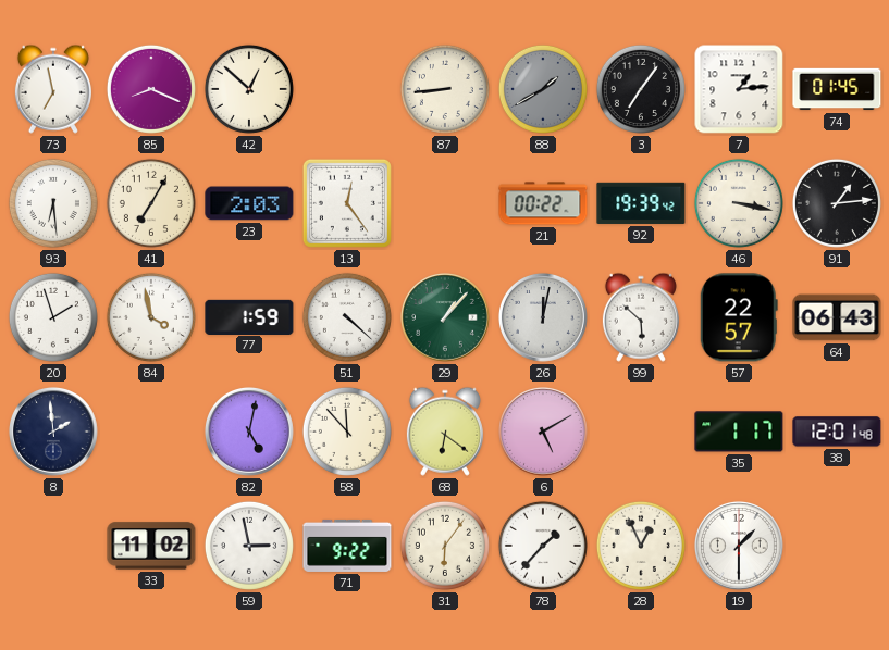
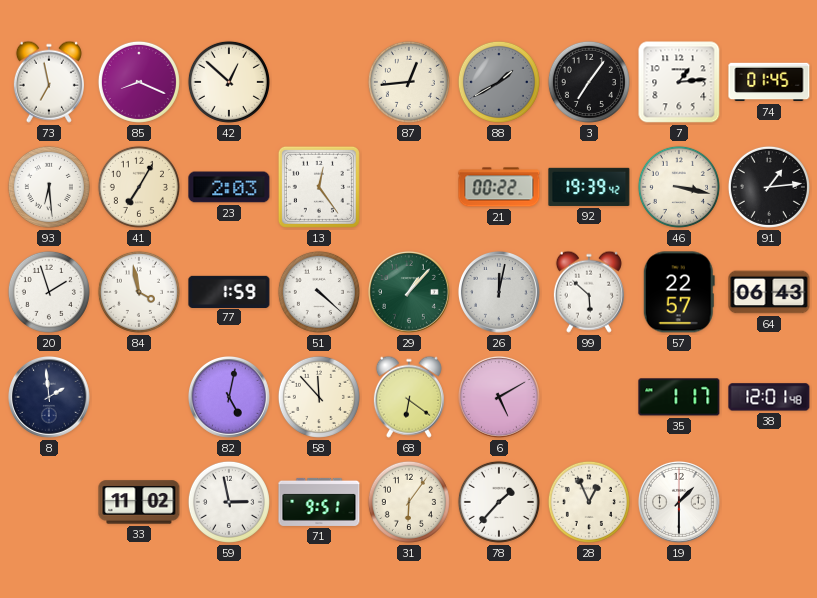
87: 8:44 -> 12:44
71: 9:22 -> 9:51
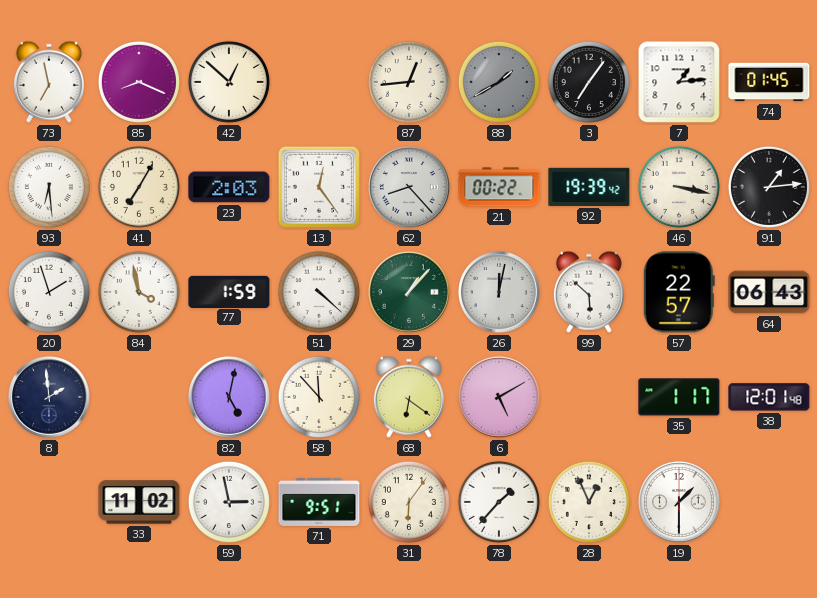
62: none -> 8:23
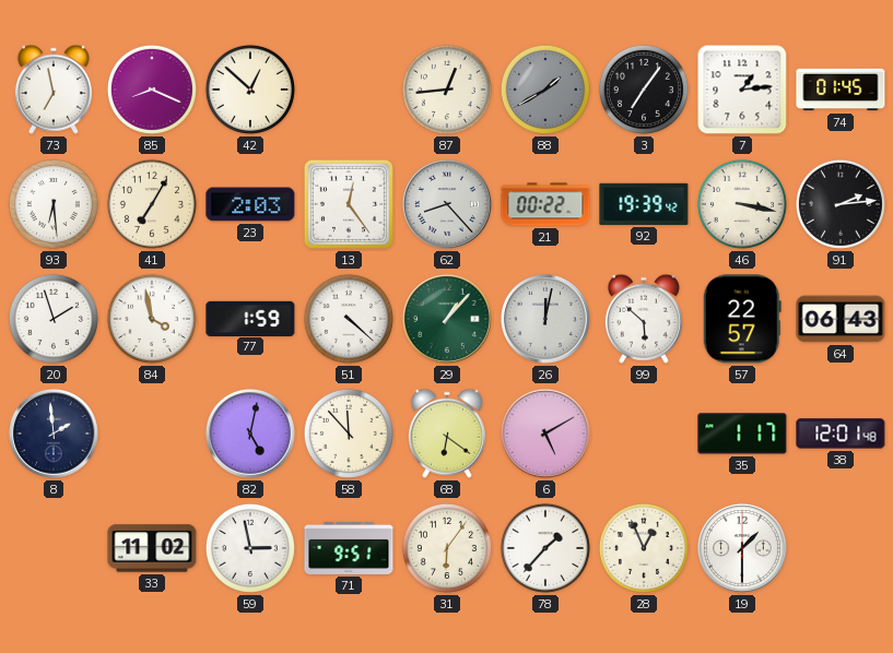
91: 1:14 -> 2:14
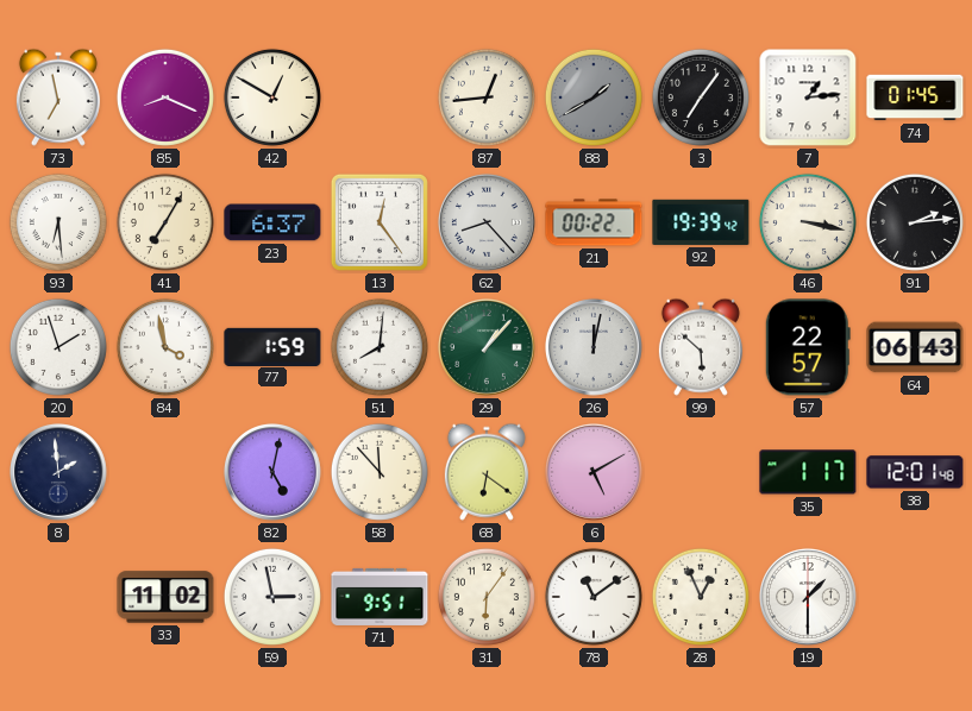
42: 12:52 -> 12:50
23: 2:03 -> 6:37
51: 4:22 -> 8:01
78: 1:37 -> 11:09
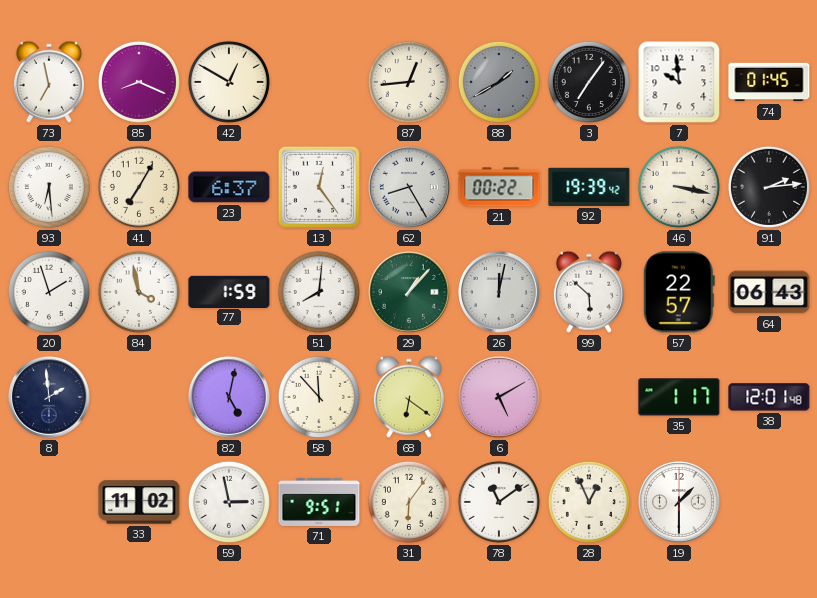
7: 1:14 -> 9:59
62: 8:23 -> 8:25
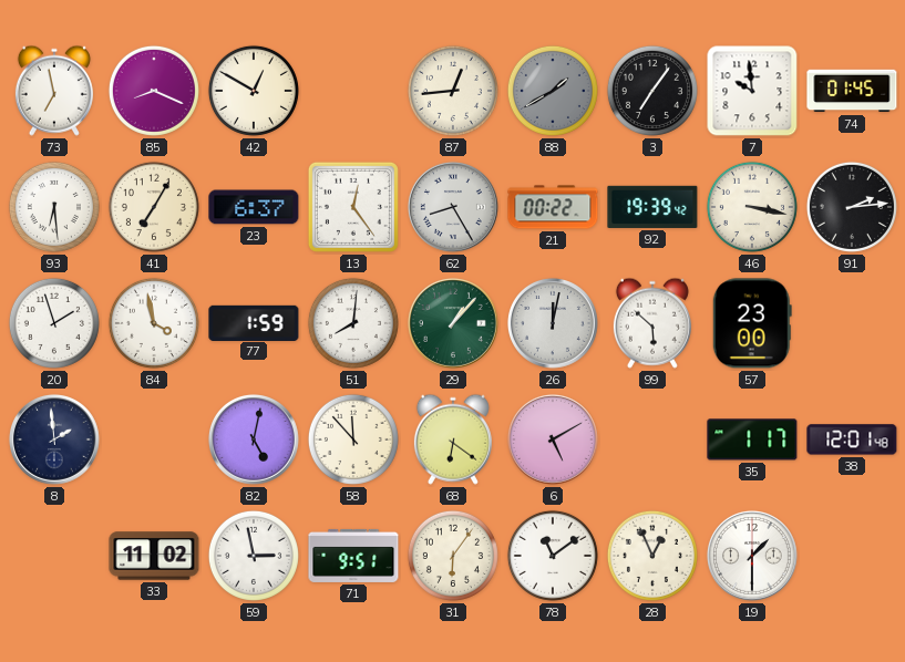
57: 22:57 -> 23:00
64: 06:43 -> none
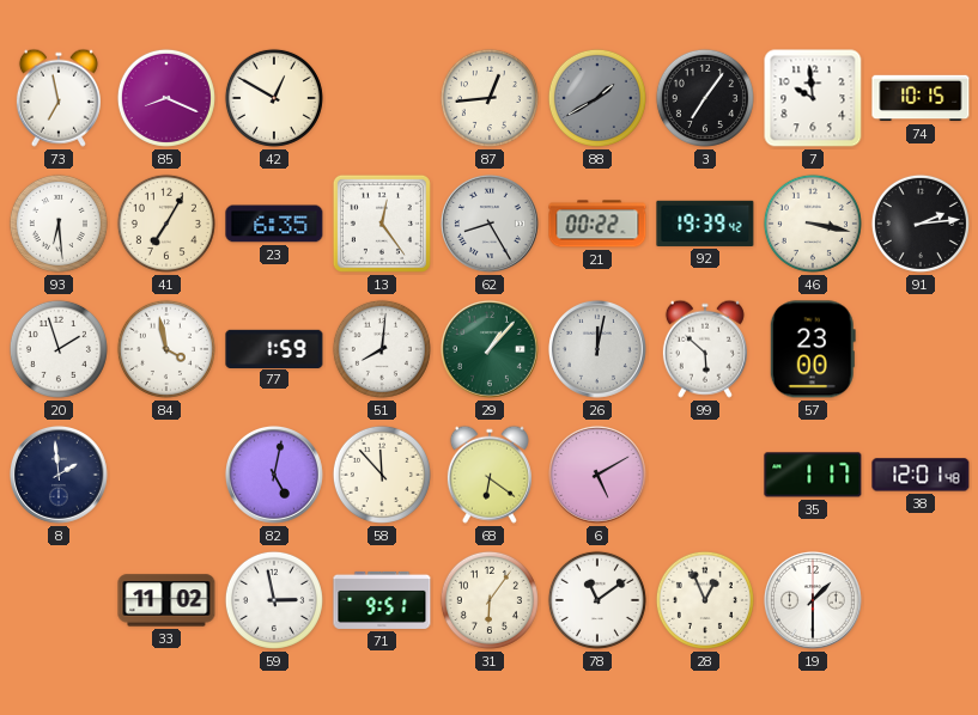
74: 01:45 -> 10:15
23: 6:37 -> 6:35
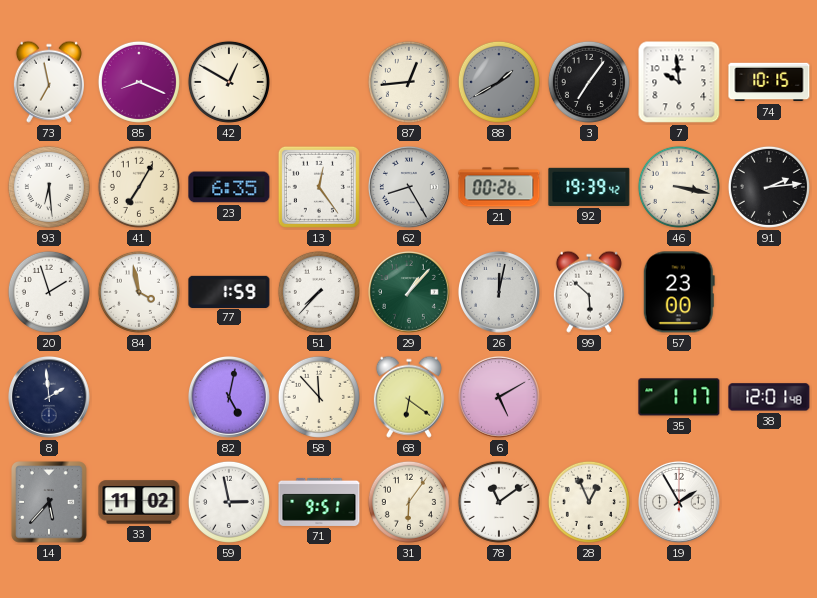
21: 00:22 -> 00:26
51: 8:01 -> 7:37
14: none -> 5:37
19: 1:30 -> 1:55
